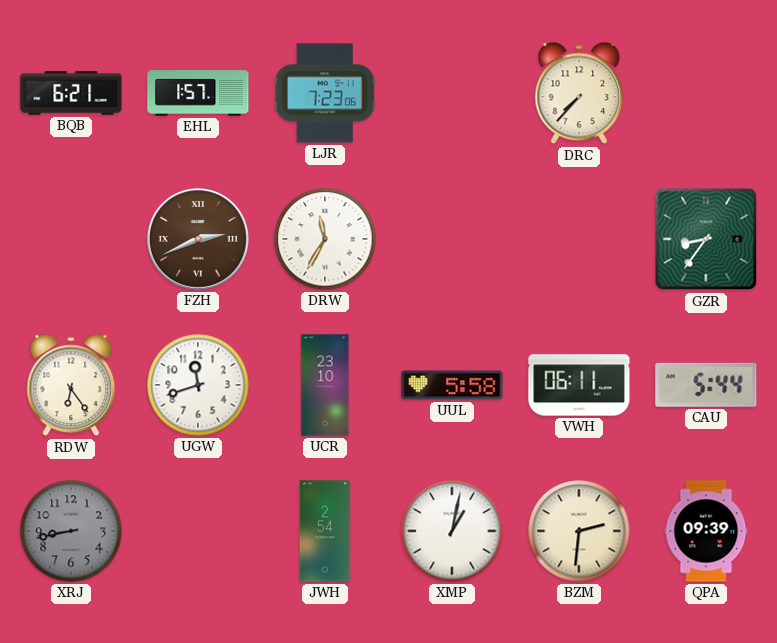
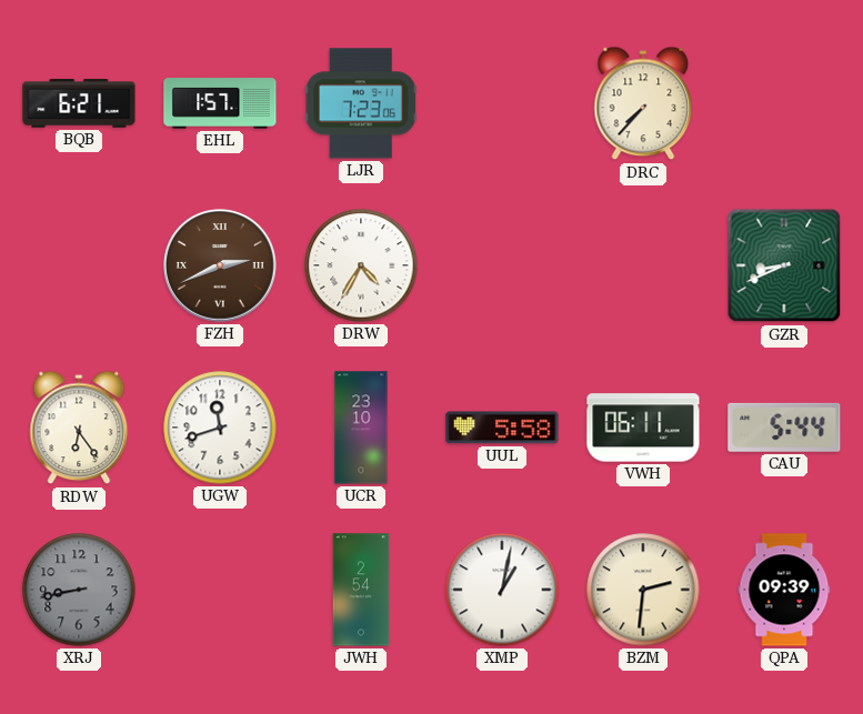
DRW: 11:35 -> 4:35
GZR: 8:36 -> 8:41
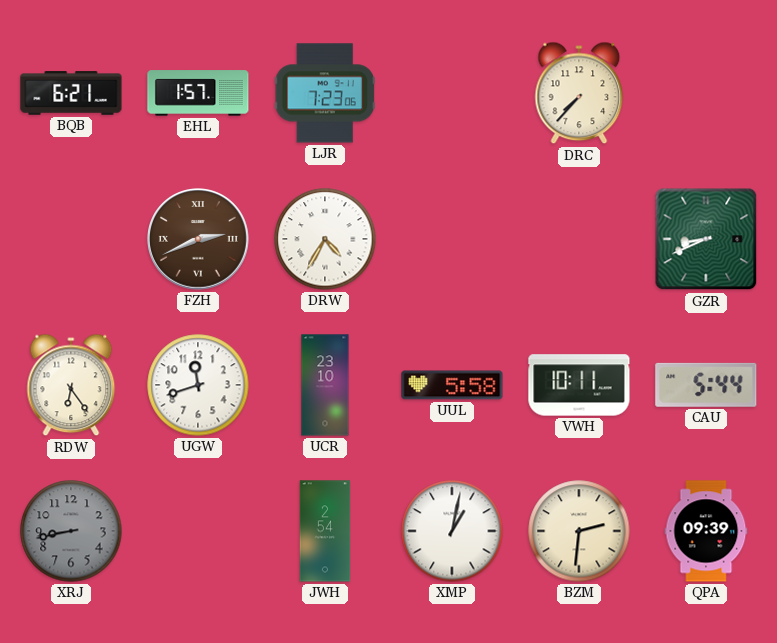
VWH: 06:11 -> 10:11
